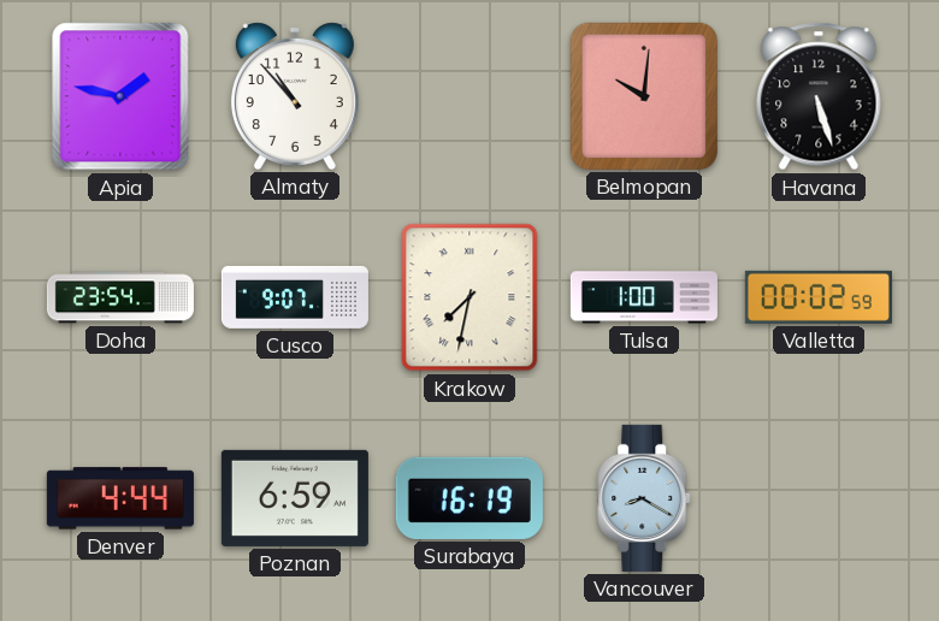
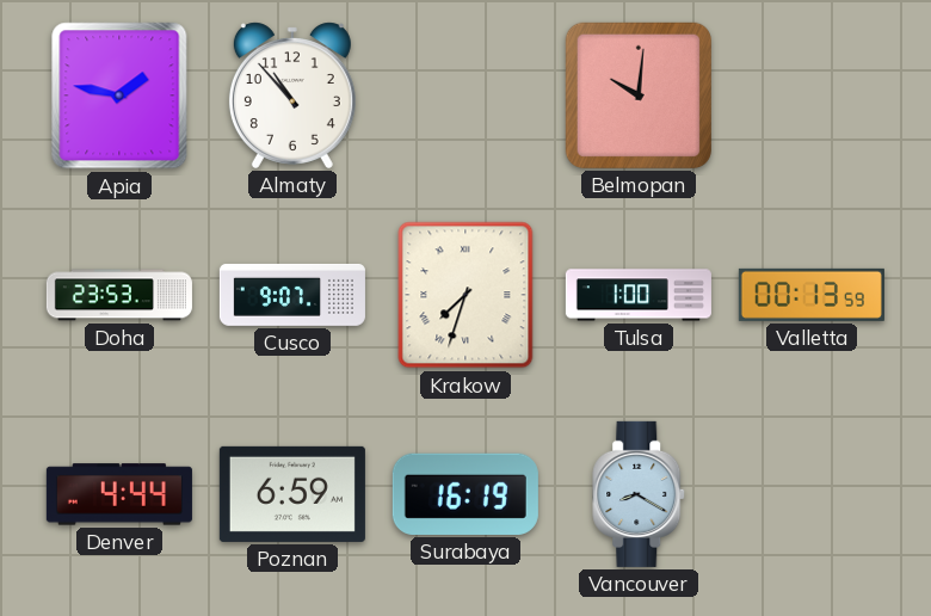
Havana: 5:27 -> none
Doha: 23:54 -> 23:53
Krakow: 7:32 -> 7:33
Valletta: 00:02 -> 00:13
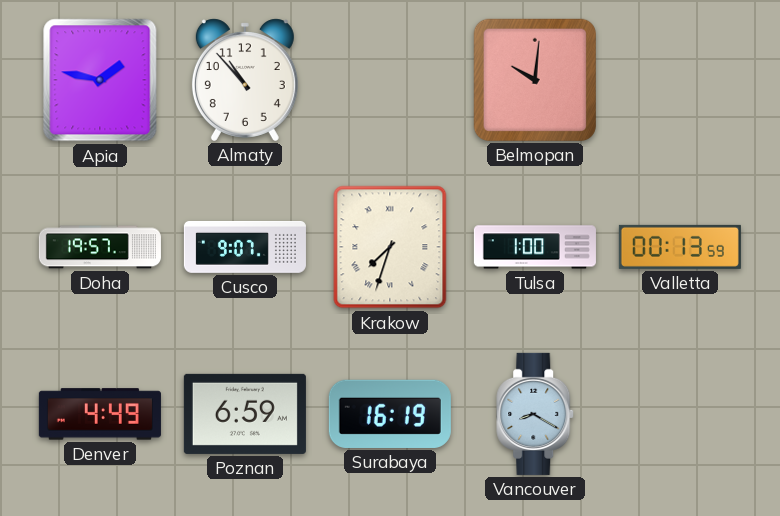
Doha: 23:53 -> 19:57
Denver: 4:44 -> 4:49
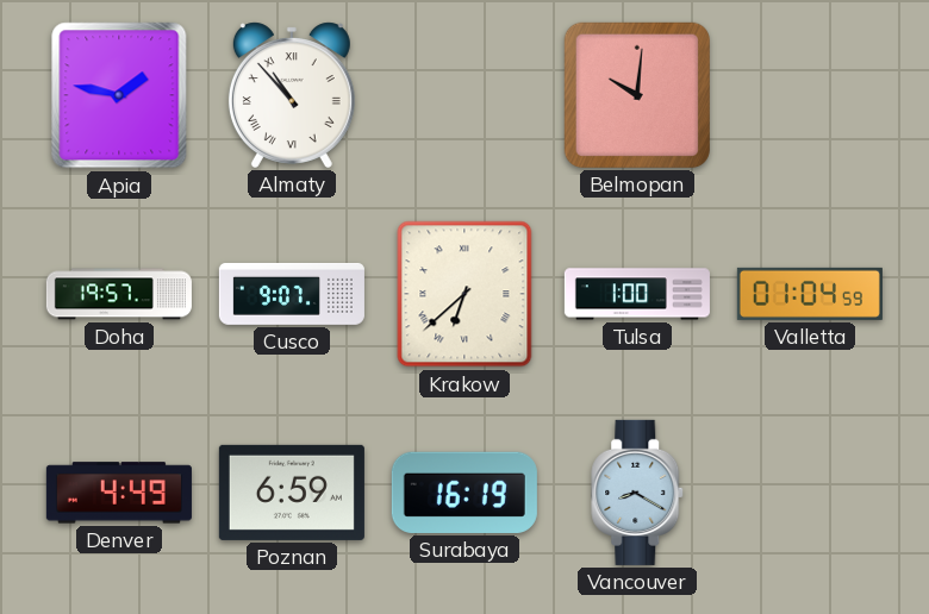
Almaty numerals: Arabic -> Roman
Krakow: 7:33 -> 6:38
Valletta: 00:13 -> 01:04
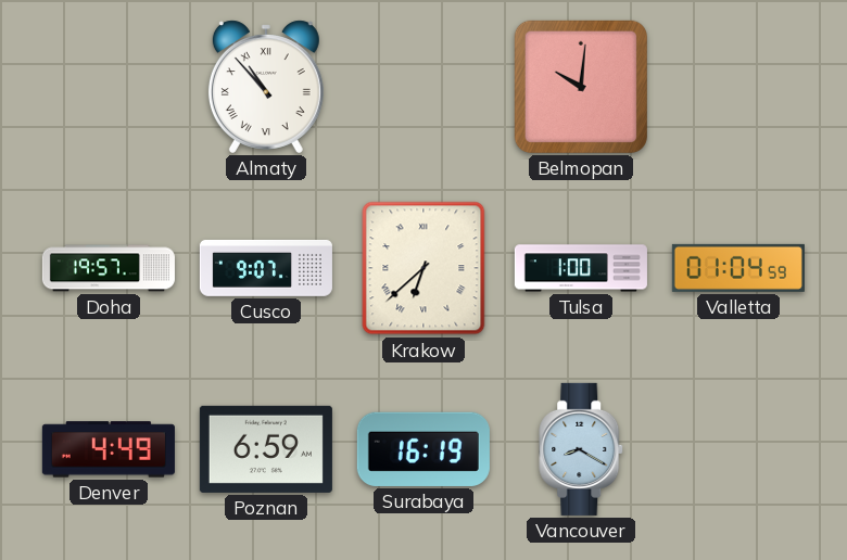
Apia: 1:47 -> none
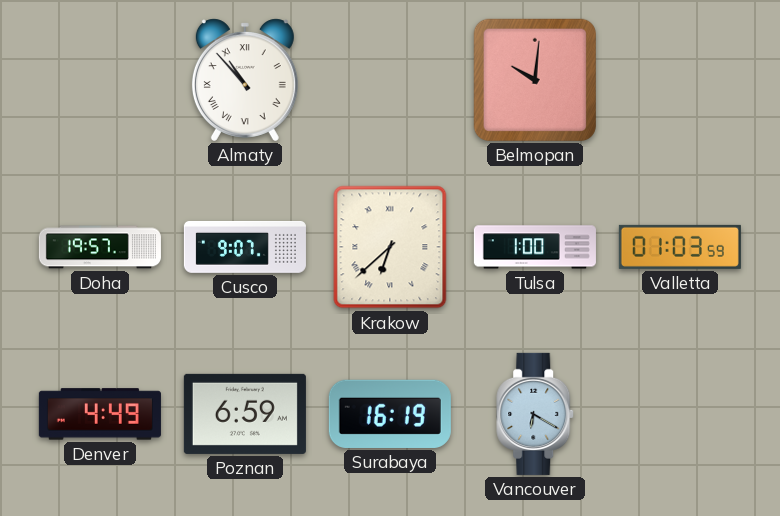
Valletta: 01:04 -> 01:03
Vancouver: 8:20 -> 6:20
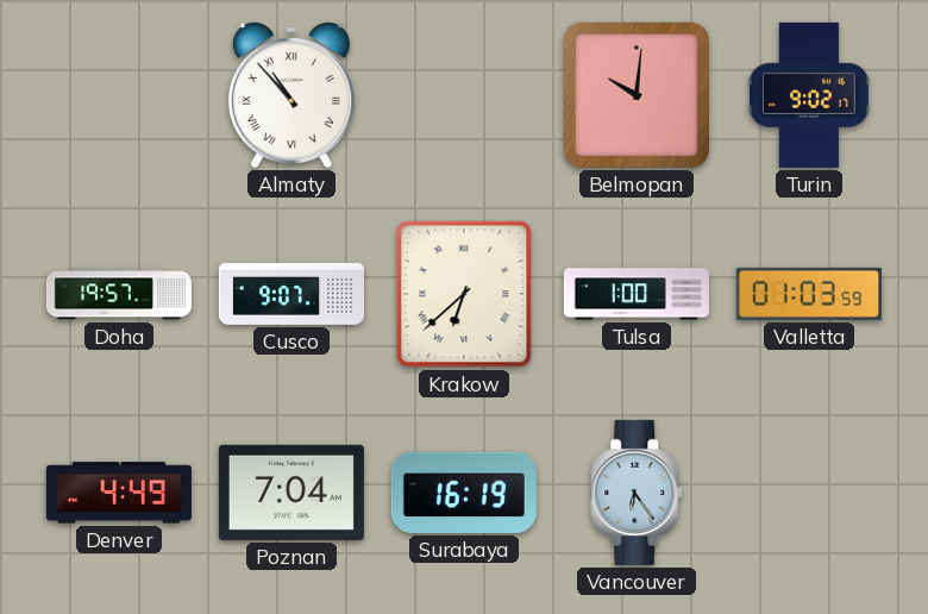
Turin: none -> 9:02
Poznan: 6:59 -> 7:04
Vancouver: 6:20 -> 6:24
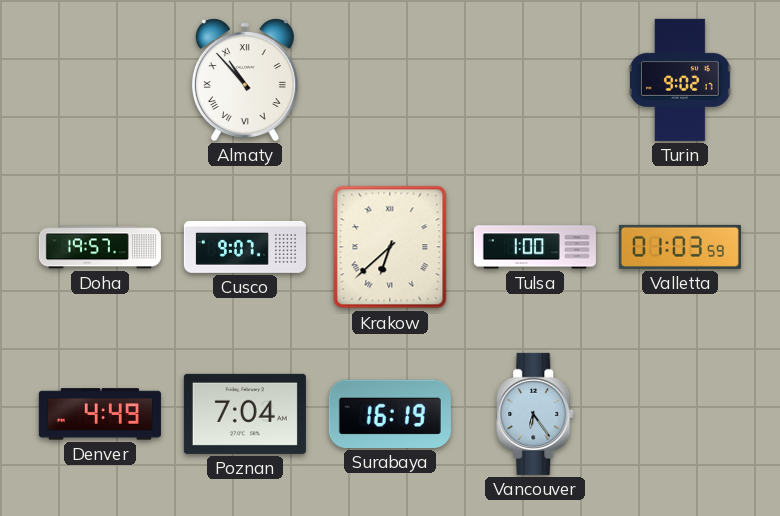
Belmopan: 10:01 -> none
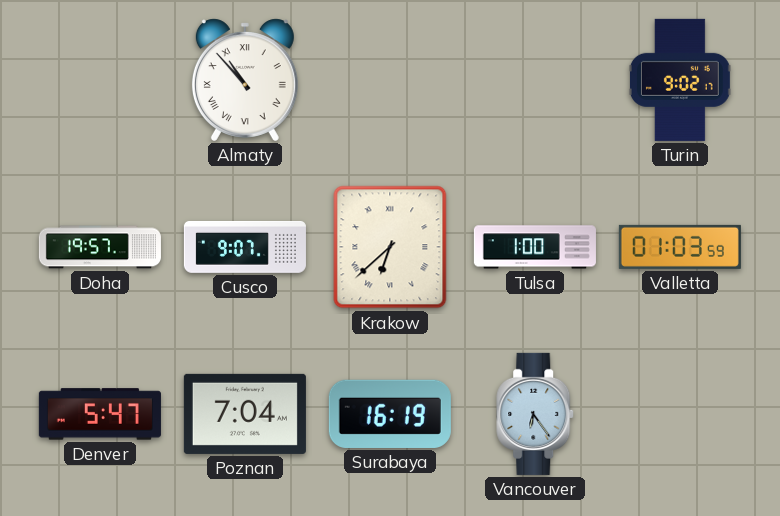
Denver: 4:49 -> 5:47
